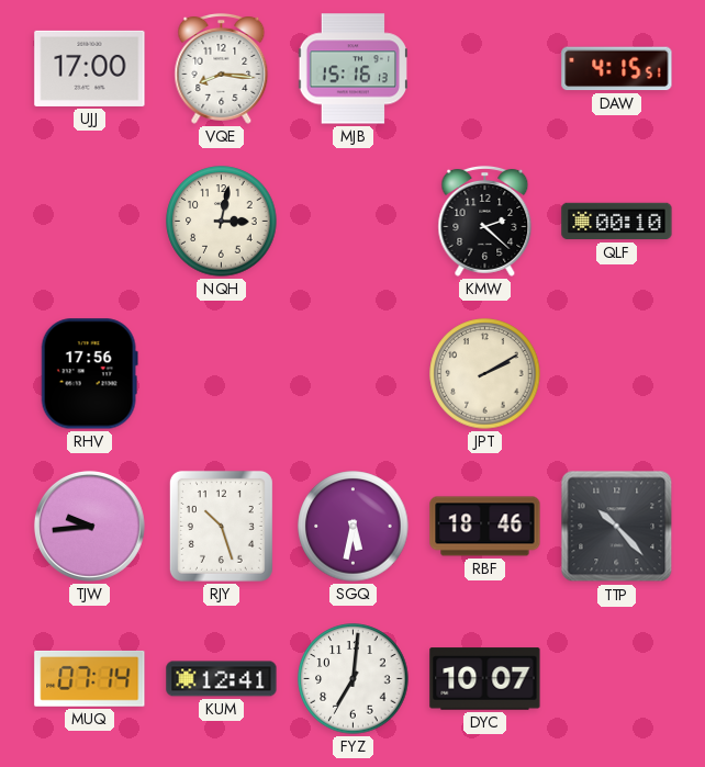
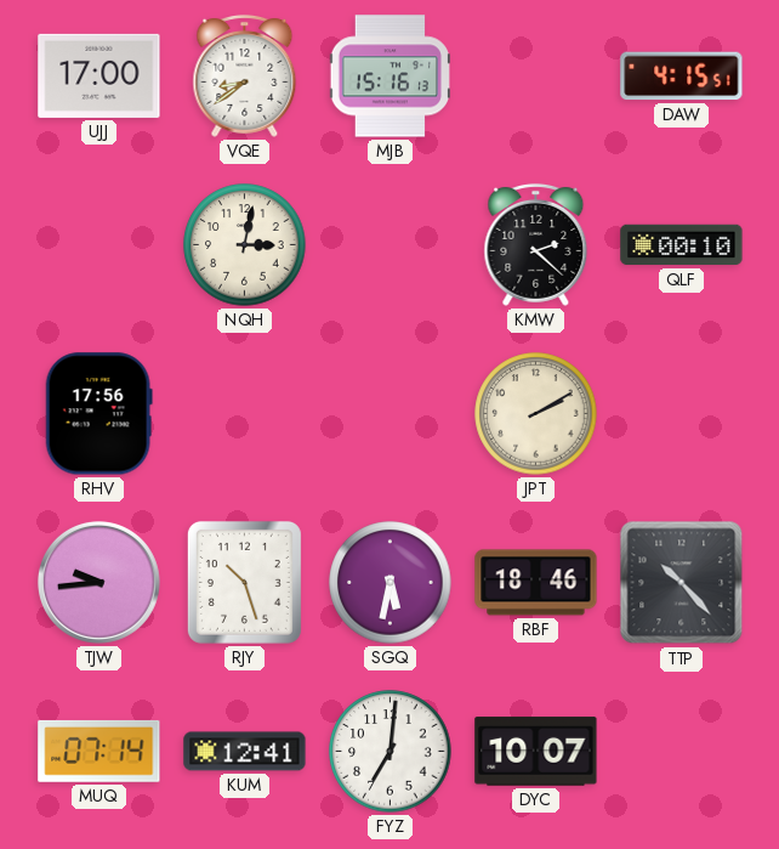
VQE: 8:16 -> 8:39
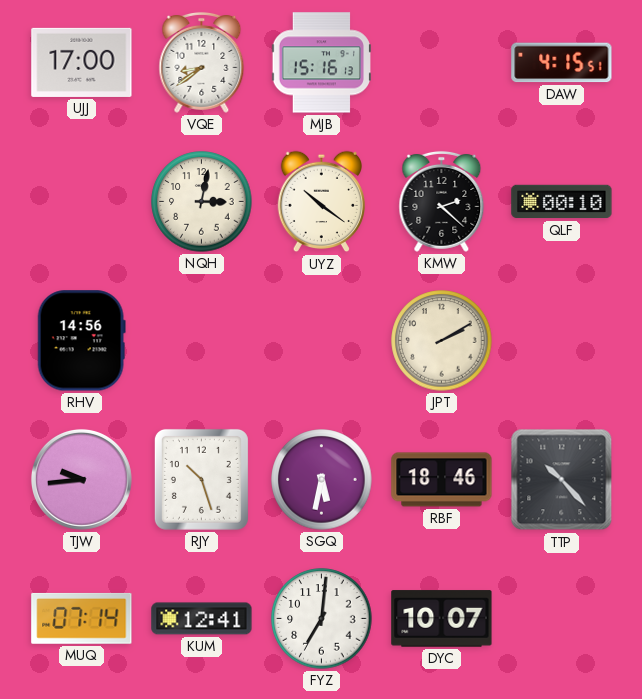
UYZ: none -> 10:21
RHV: 17:56 -> 14:56
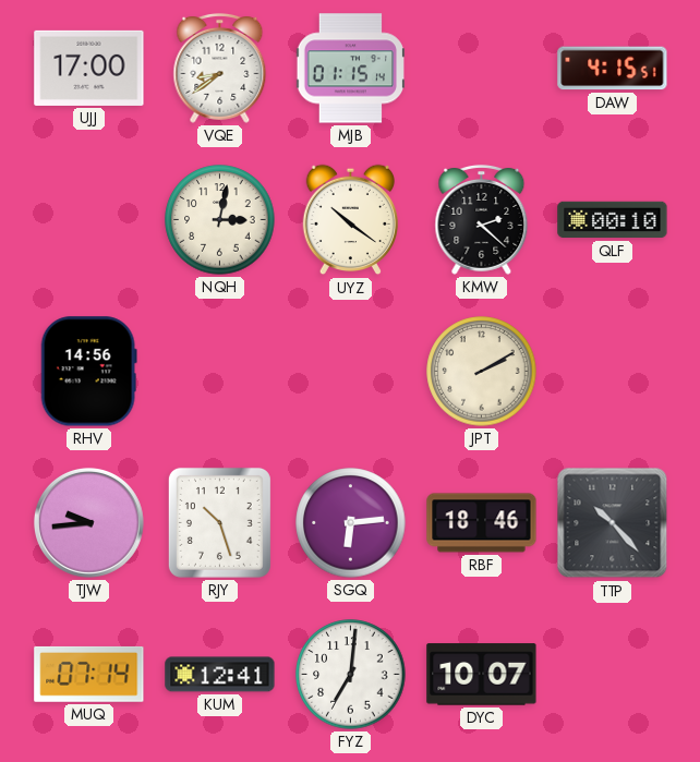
MJB: 15:16 -> 01:15
SGQ: 5:32 -> 6:14
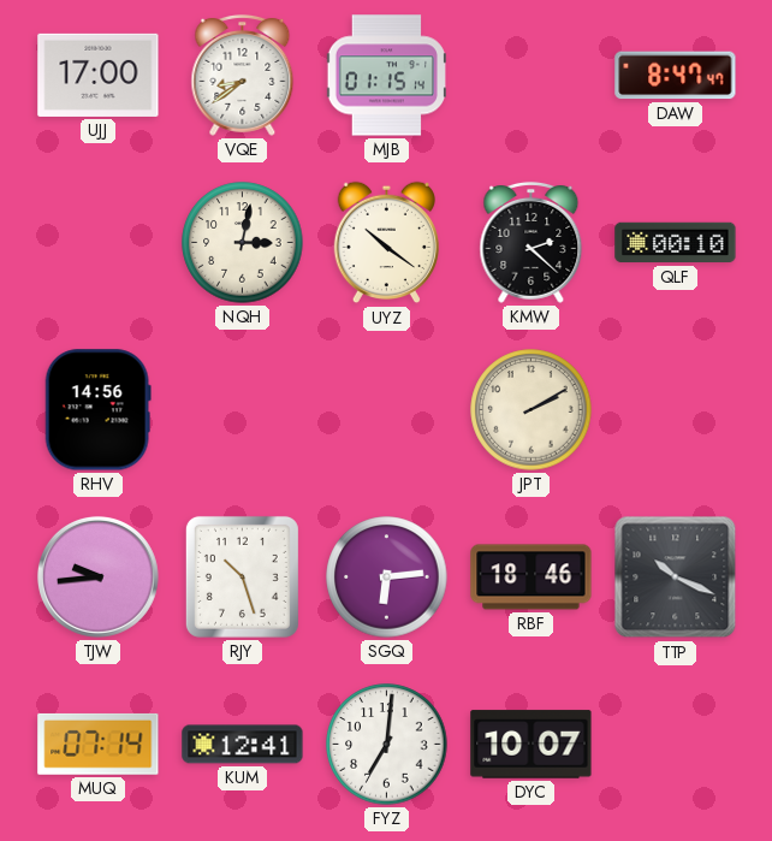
DAW: 4:15 -> 8:47
TTP: 10:23 -> 10:19
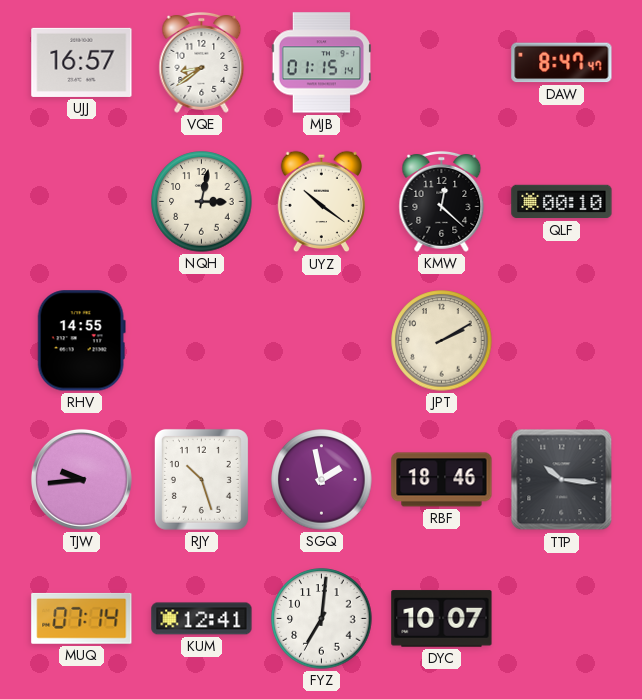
UJJ: 17:00 -> 16:57
KMW: 2:22 -> 12:22
RHV: 14:56 -> 14:55
SGQ: 6:14 -> 1:58
TTP: 10:19 -> 10:16
